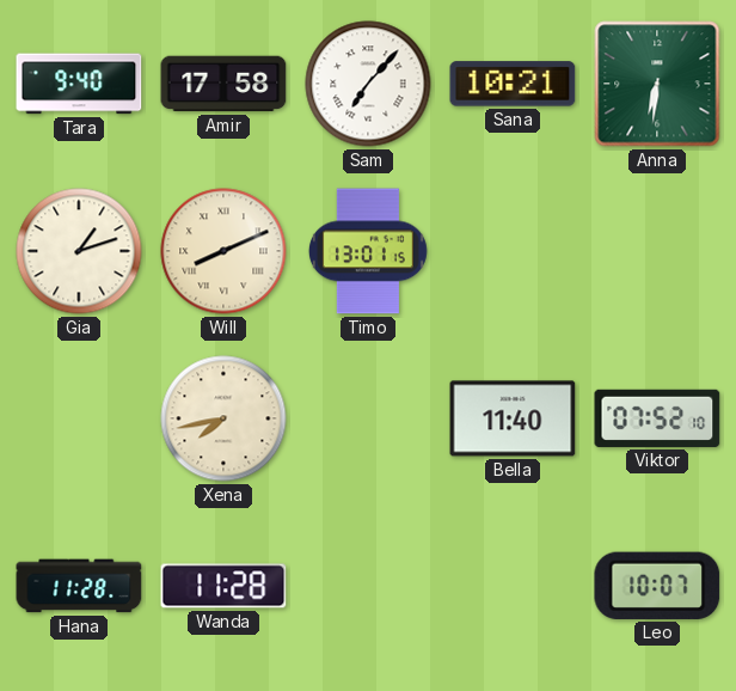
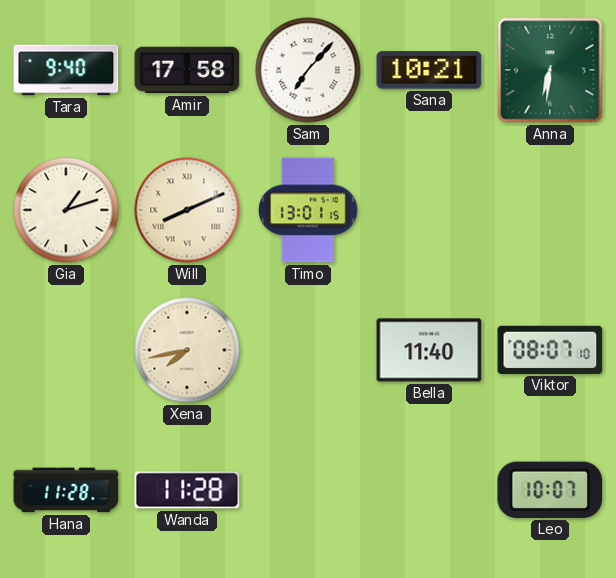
Viktor: 07:52 -> 08:07
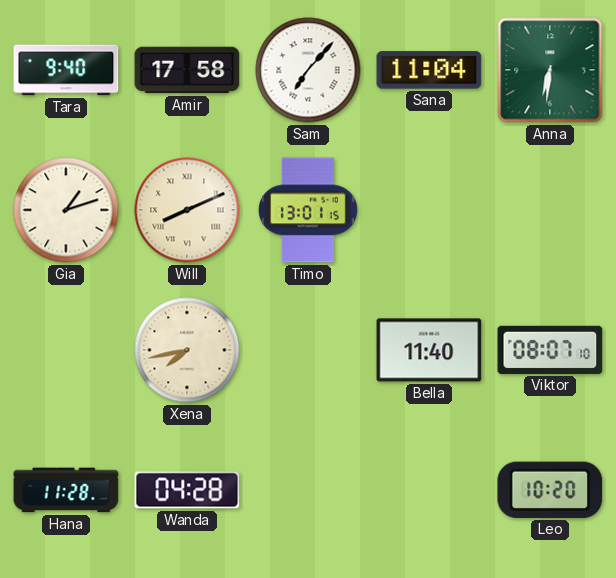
Sana: 10:21 -> 11:04
Wanda: 11:28 -> 04:28
Leo: 10:07 -> 10:20
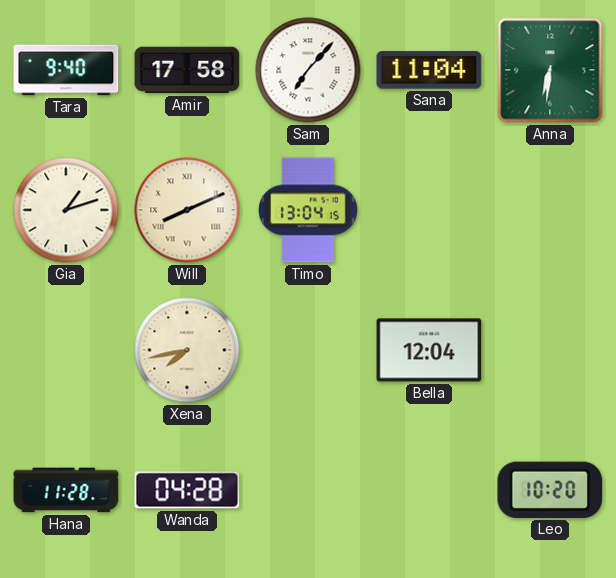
Timo: 13:01 -> 13:04
Bella: 11:40 -> 12:04
Viktor: 08:07 -> none
